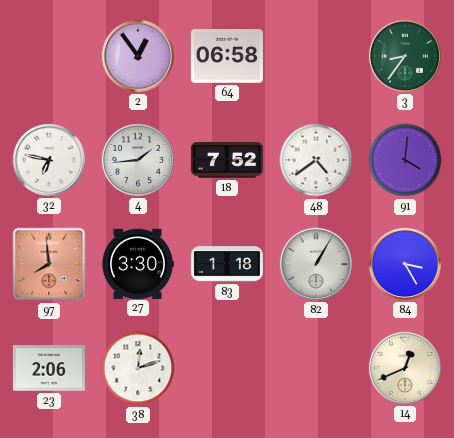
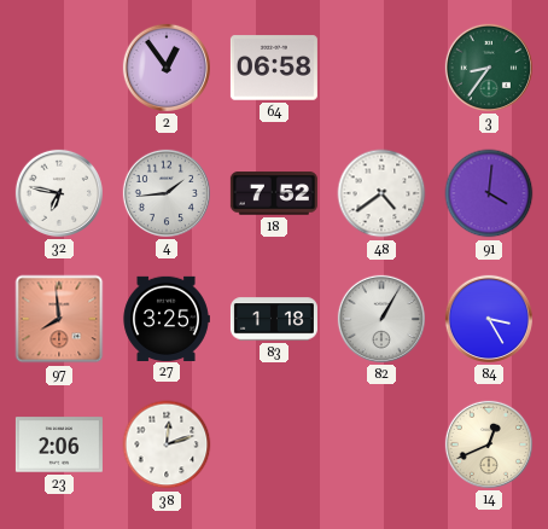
27: 3:30 -> 3:25
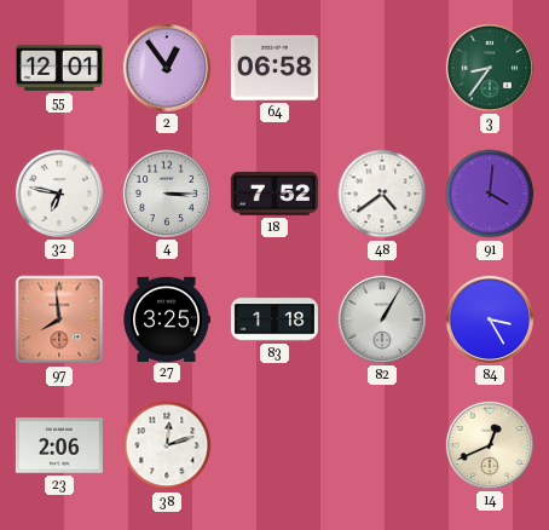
55: none -> 12:01
4: 1:44 -> 3:15
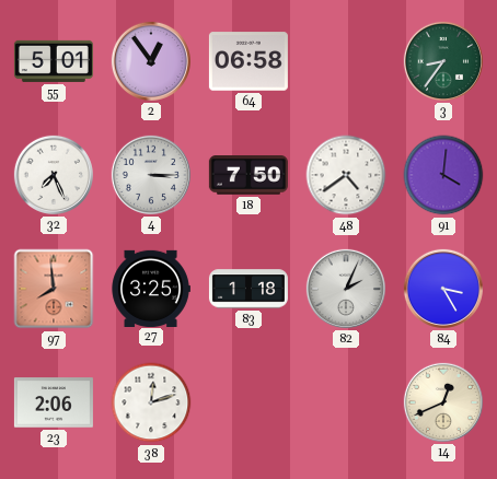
55: 12:01 -> 5:01
32: 6:47 -> 7:26
18: 7:52 -> 7:50
82: 1:05 -> 2:04
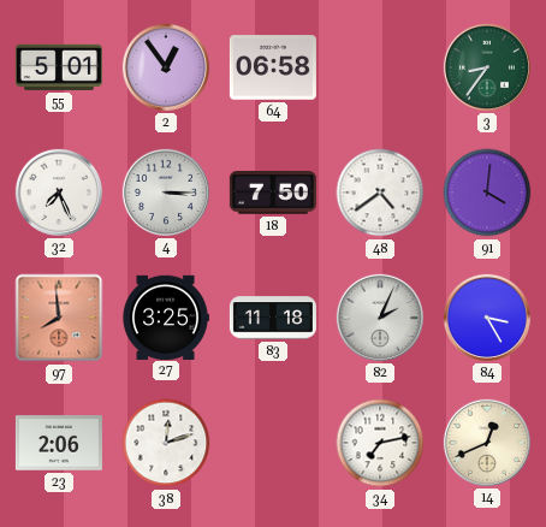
83: 1:18 -> 11:18
34: none -> 7:13
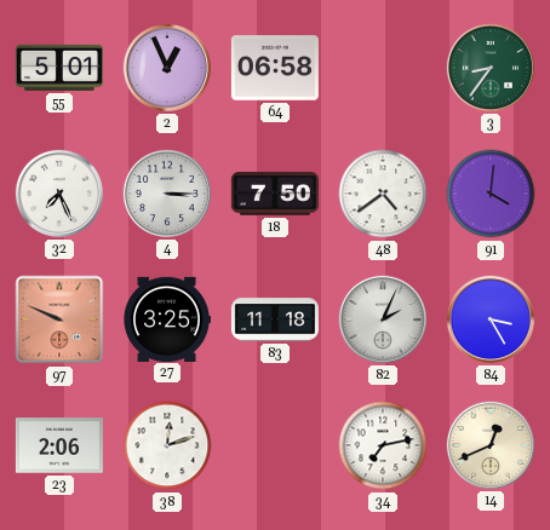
2: 12:54 -> 12:56
97: 7:59 -> 9:49
